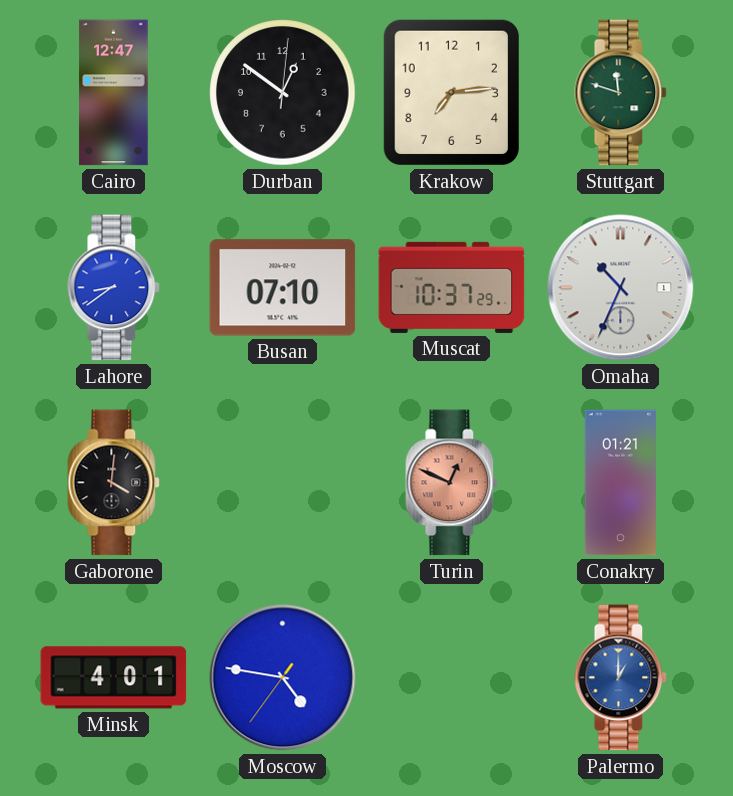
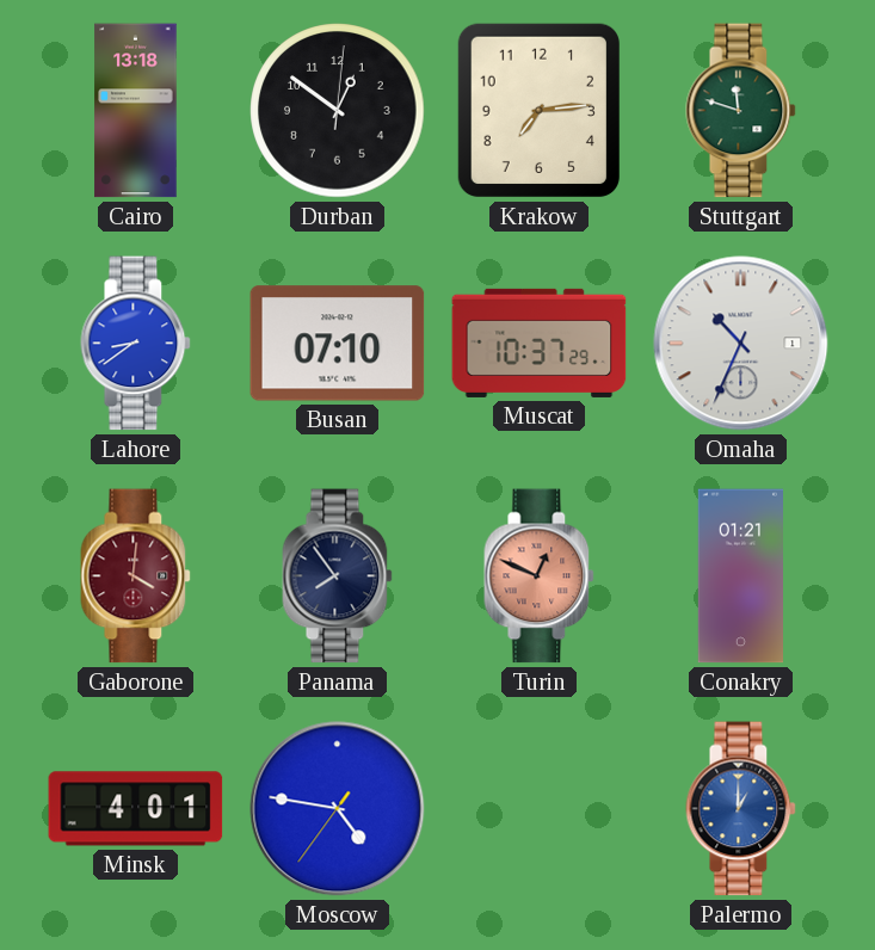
Cairo: 12:47 -> 13:18
Gaborone dial: black -> burgundy
Panama: none -> 7:54
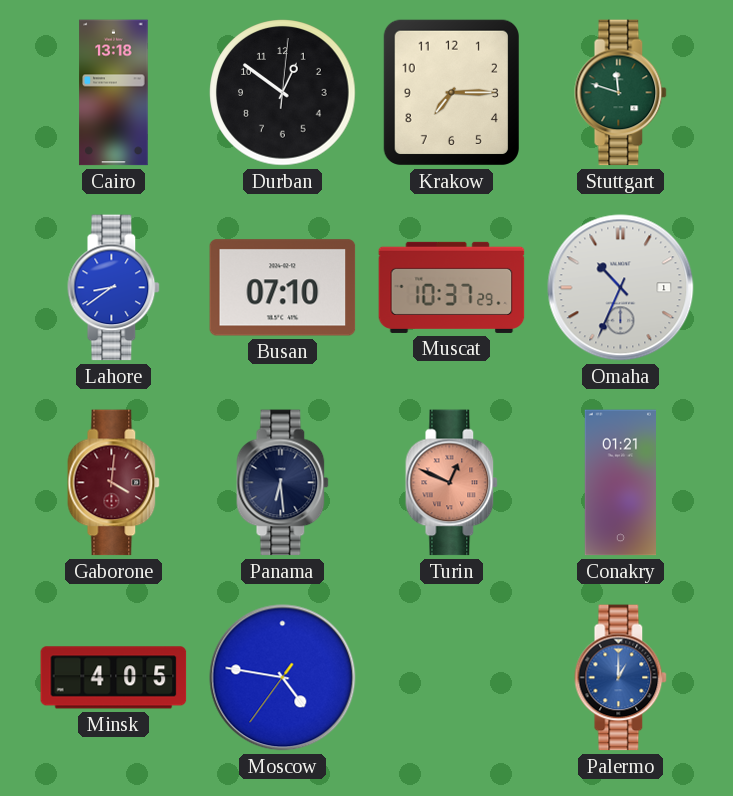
Krakow: 7:14 -> 7:15
Panama: 7:54 -> 6:29
Minsk: 4:01 -> 4:05
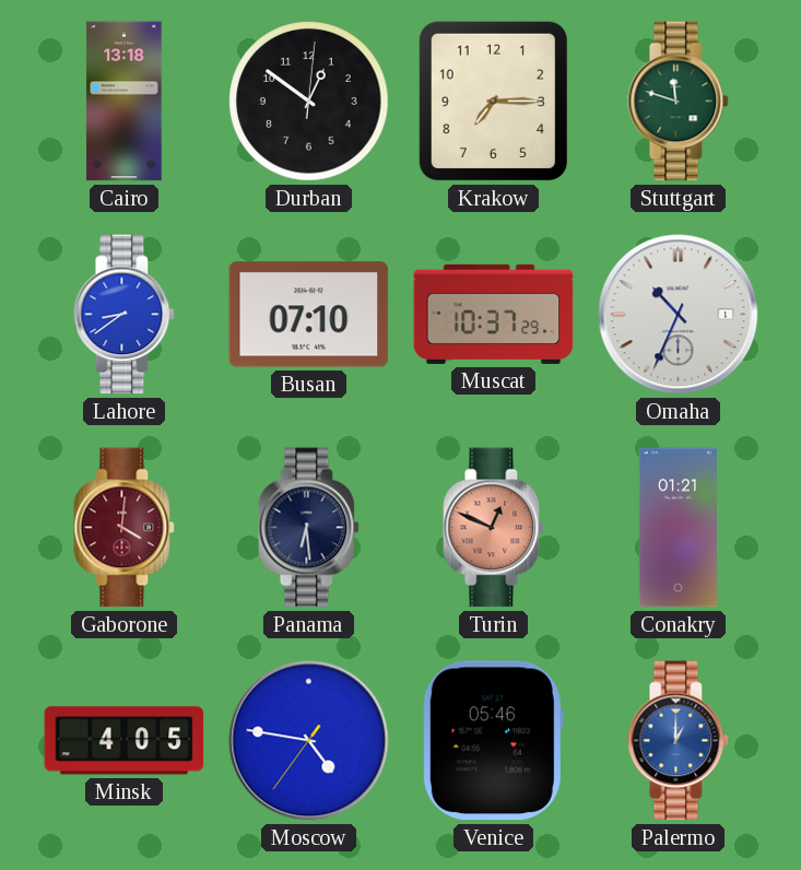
Venice: none -> 05:46
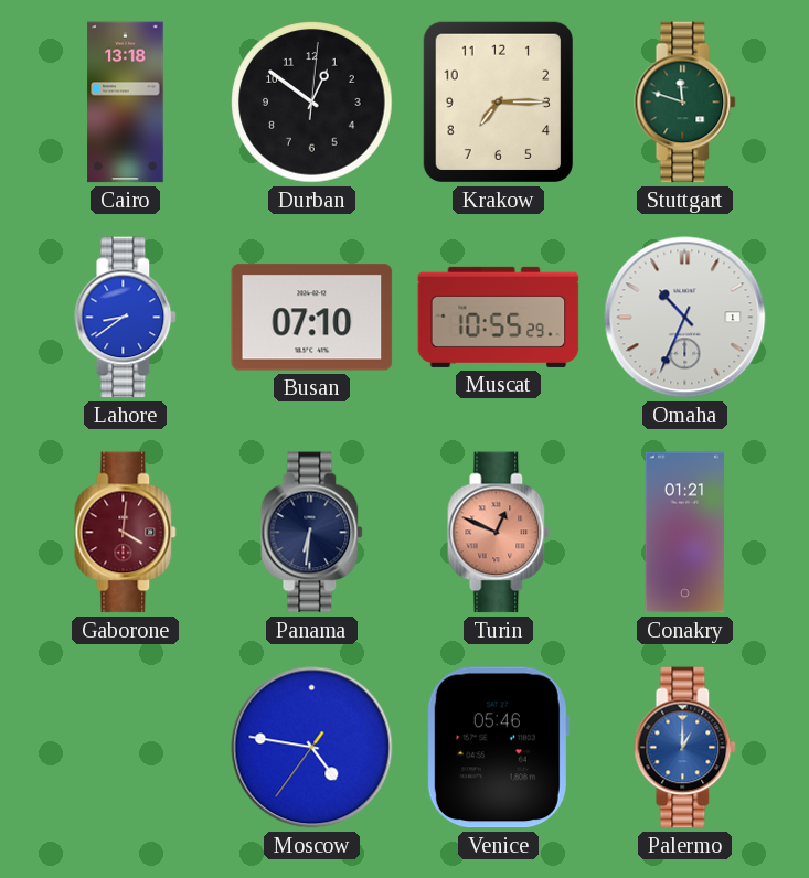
Muscat: 10:37 -> 10:55
Panama: 6:29 -> 6:31
Minsk: 4:05 -> none
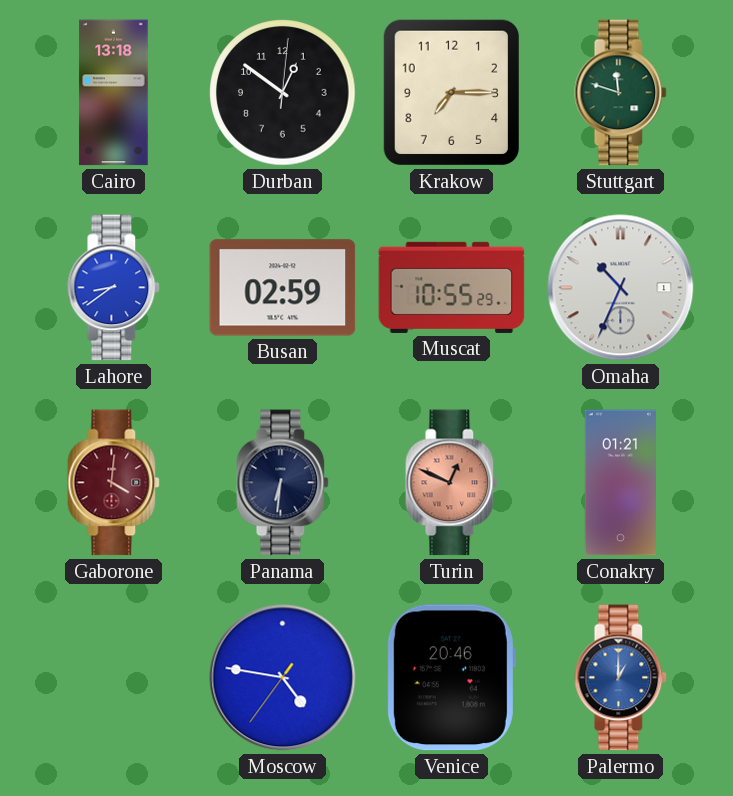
Busan: 07:10 -> 02:59
Venice: 05:46 -> 20:46
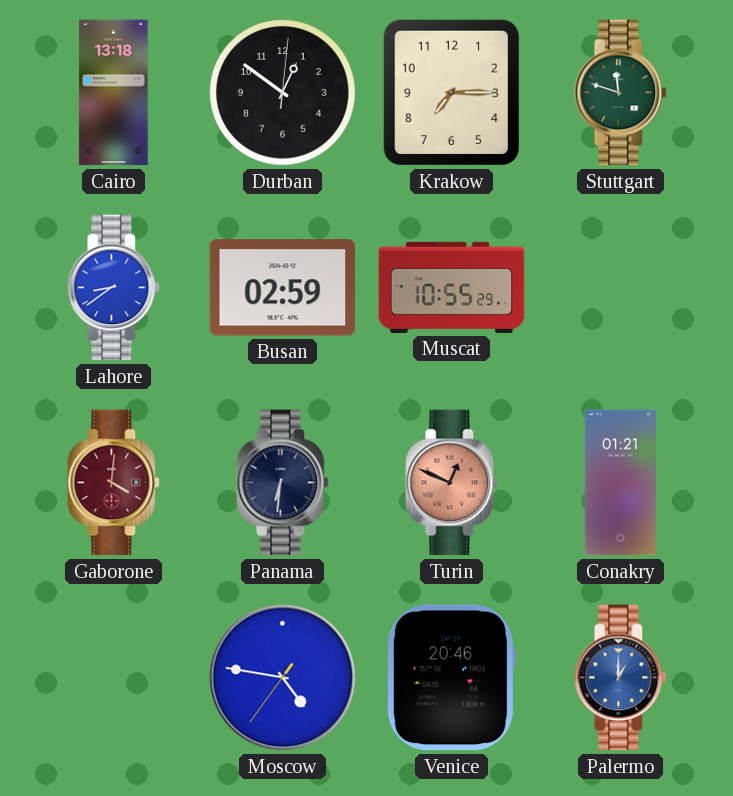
Omaha: 10:34 -> none
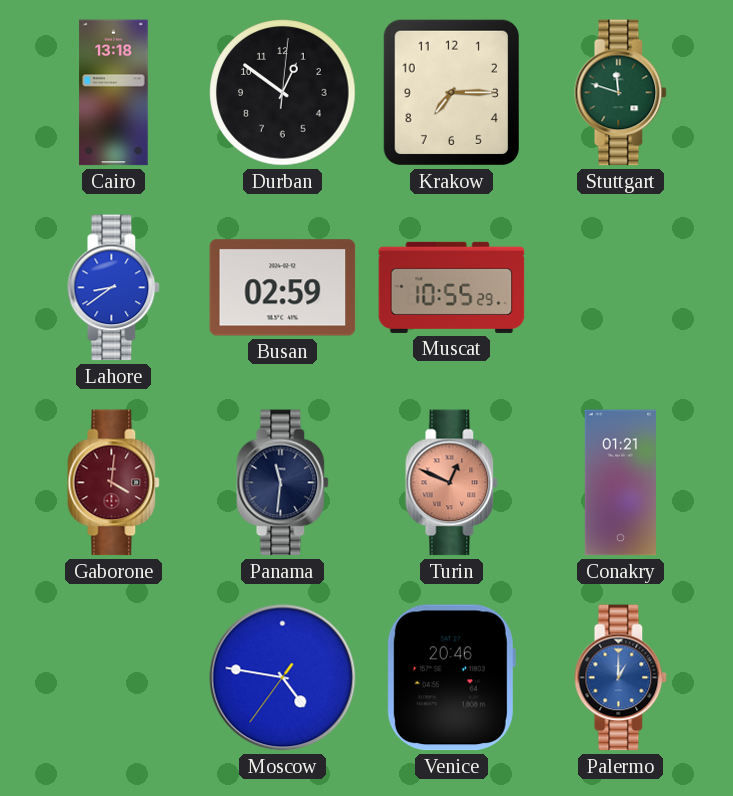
Panama: 6:31 -> 11:31
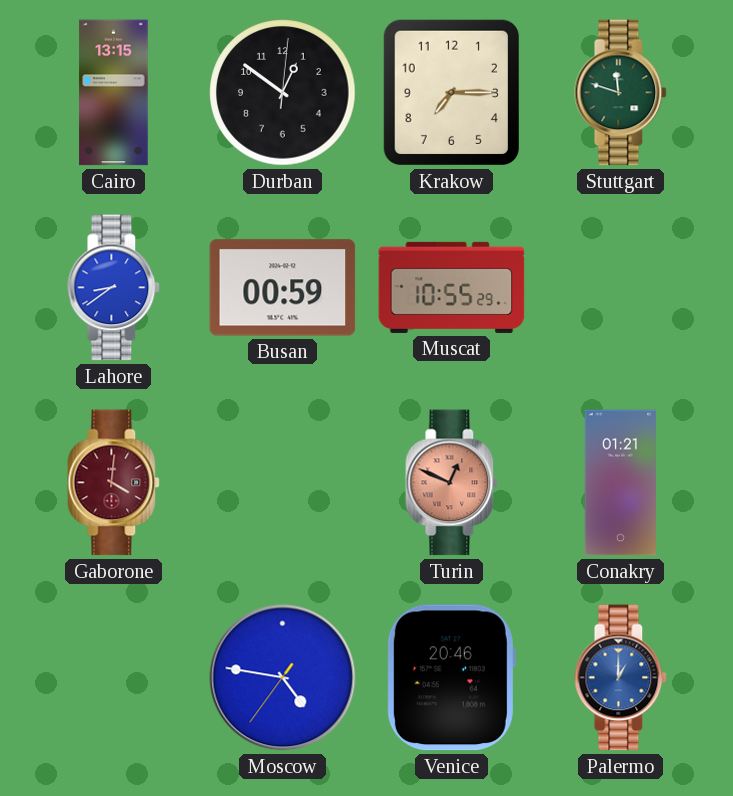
Cairo: 13:18 -> 13:15
Busan: 02:59 -> 00:59
Panama: 11:31 -> none
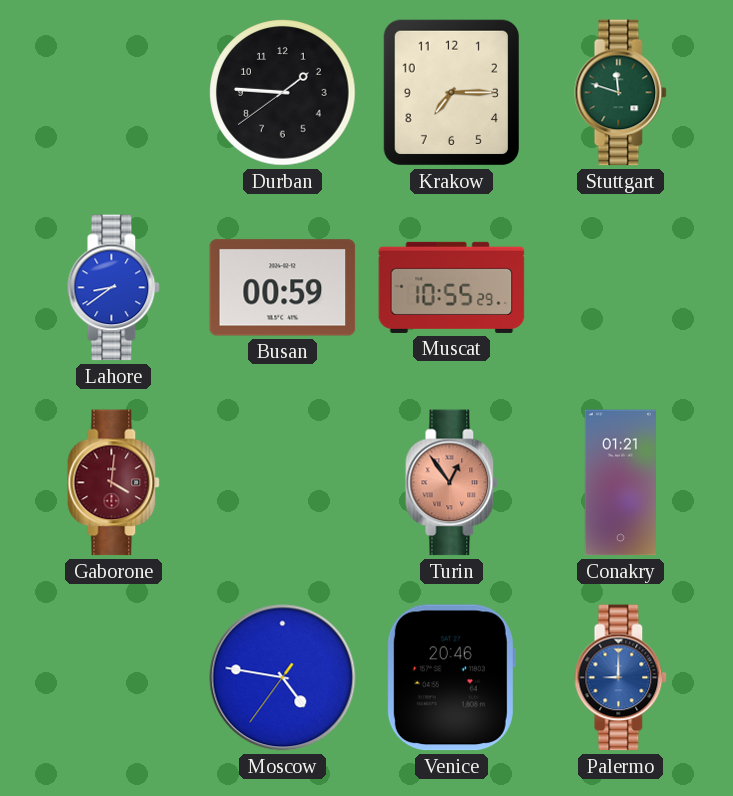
Cairo: 13:15 -> none
Durban: 12:51 -> 1:45
Turin: 12:49 -> 12:54
Palermo: 1:00 -> 9:00
